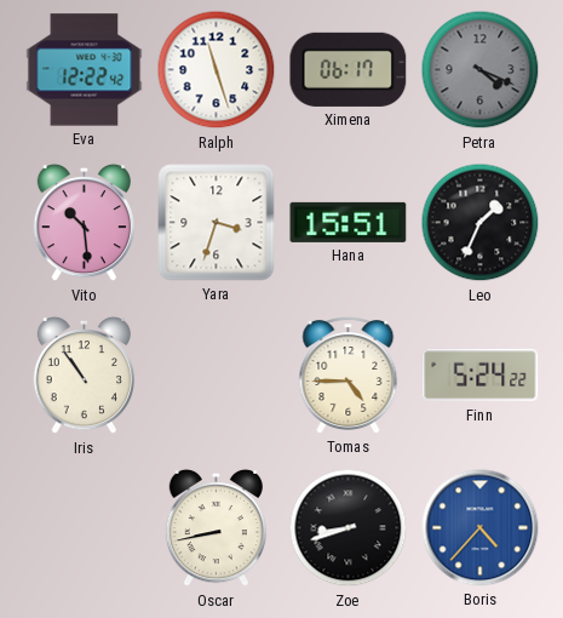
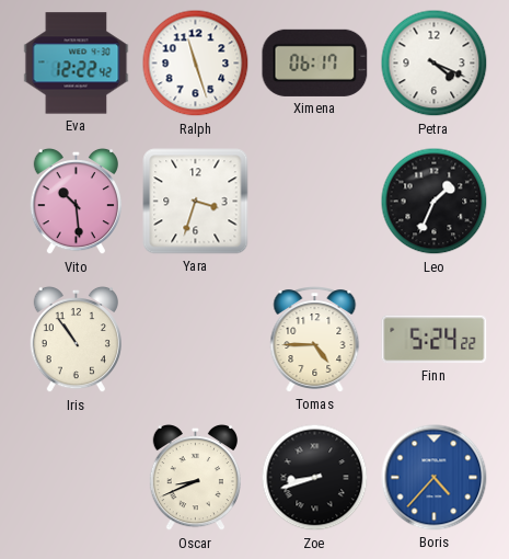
Petra dial: grey -> white
Hana: 15:51 -> none
Oscar: 8:43 -> 8:41
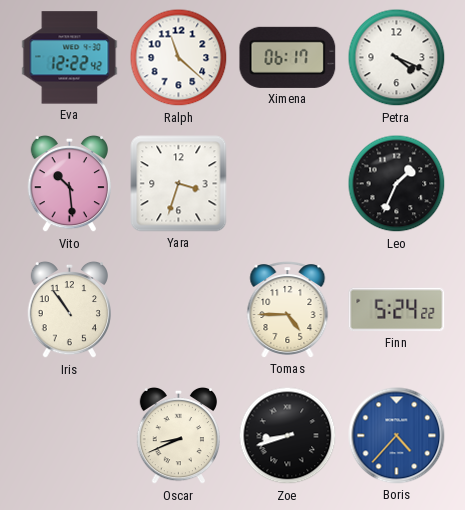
Ralph: 11:27 -> 11:22
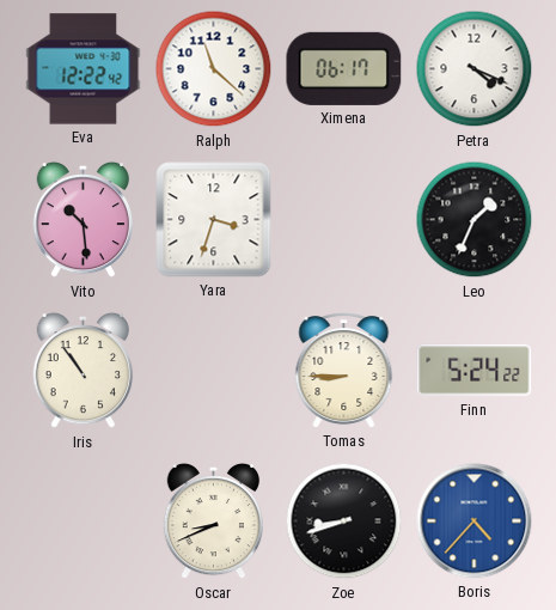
Tomas: 4:45 -> 8:45
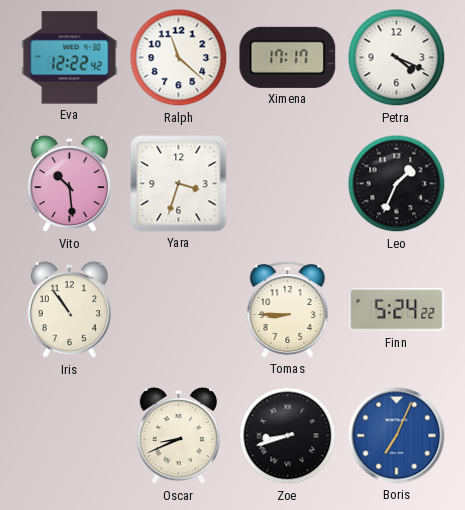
Ximena: 06:17 -> 17:17
Boris: 4:37 -> 7:04
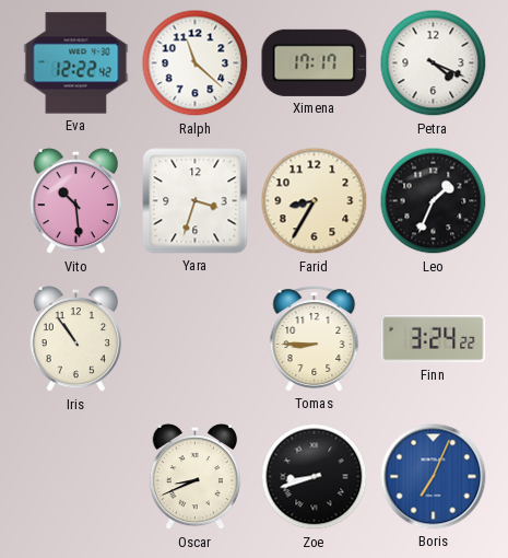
Farid: none -> 8:35
Finn: 5:24 -> 3:24
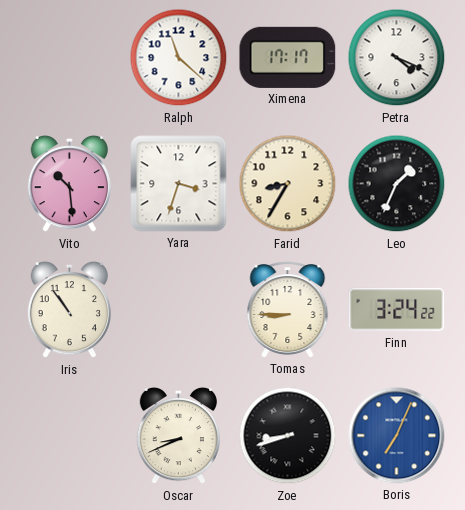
Eva: 12:22 -> none
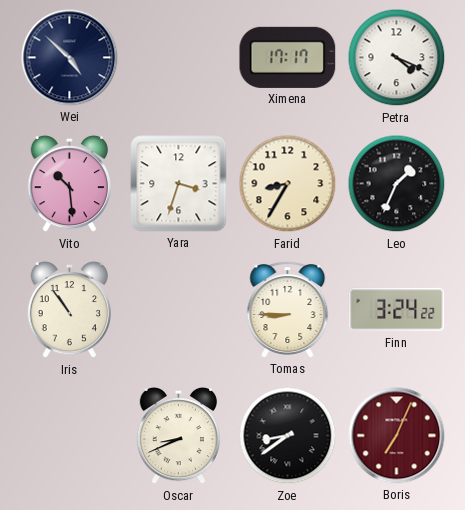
Wei: none -> 4:52
Ralph: 11:22 -> none
Zoe: 8:42 -> 8:39
Boris dial: blue -> burgundy
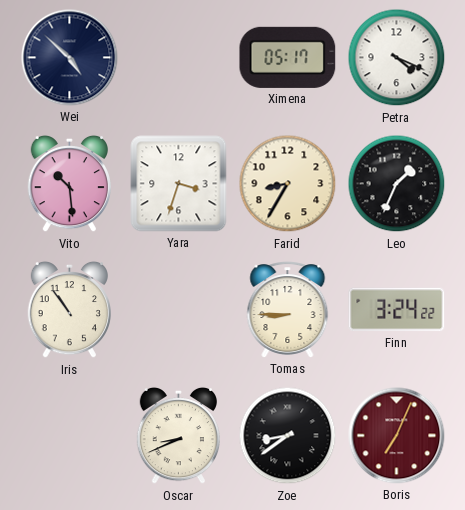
Ximena: 17:17 -> 05:17
